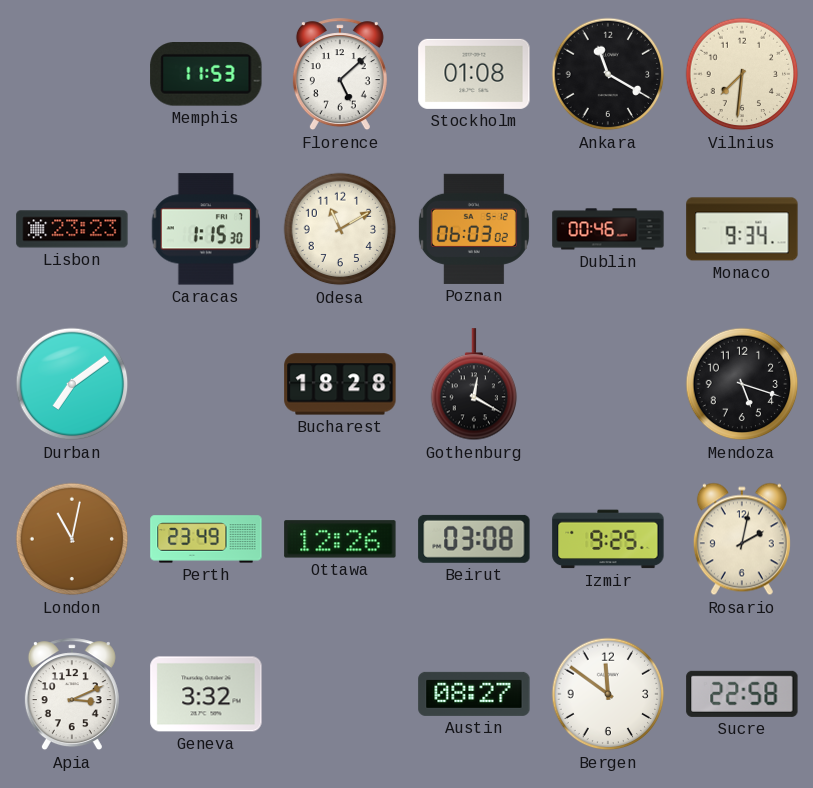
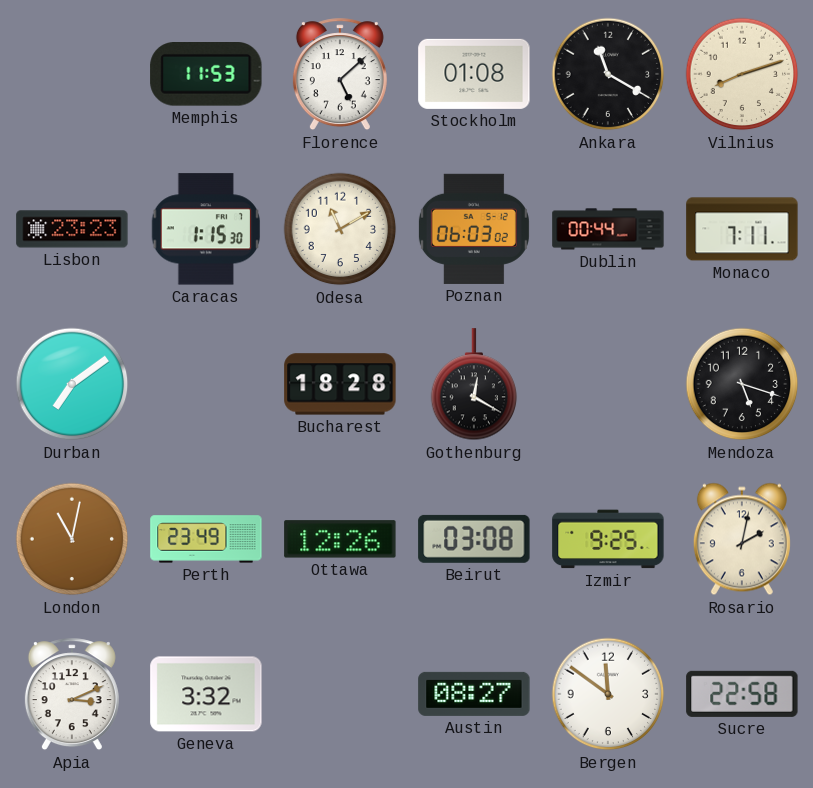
Vilnius: 7:31 -> 8:12
Dublin: 00:46 -> 00:44
Monaco: 9:34 -> 7:11
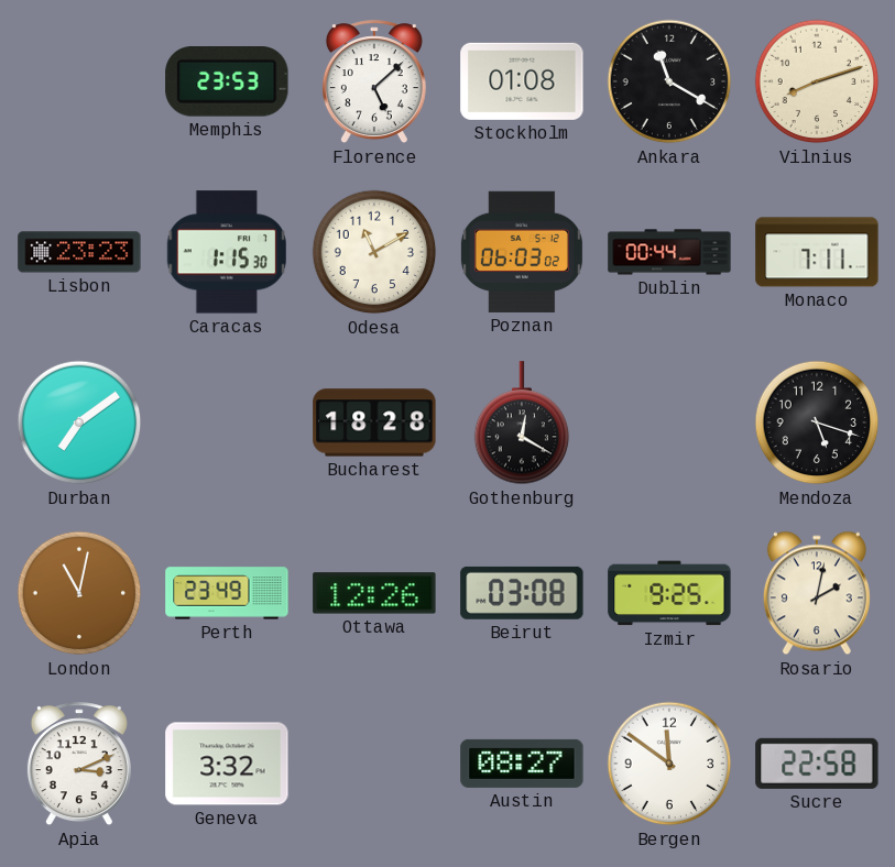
Memphis: 11:53 -> 23:53
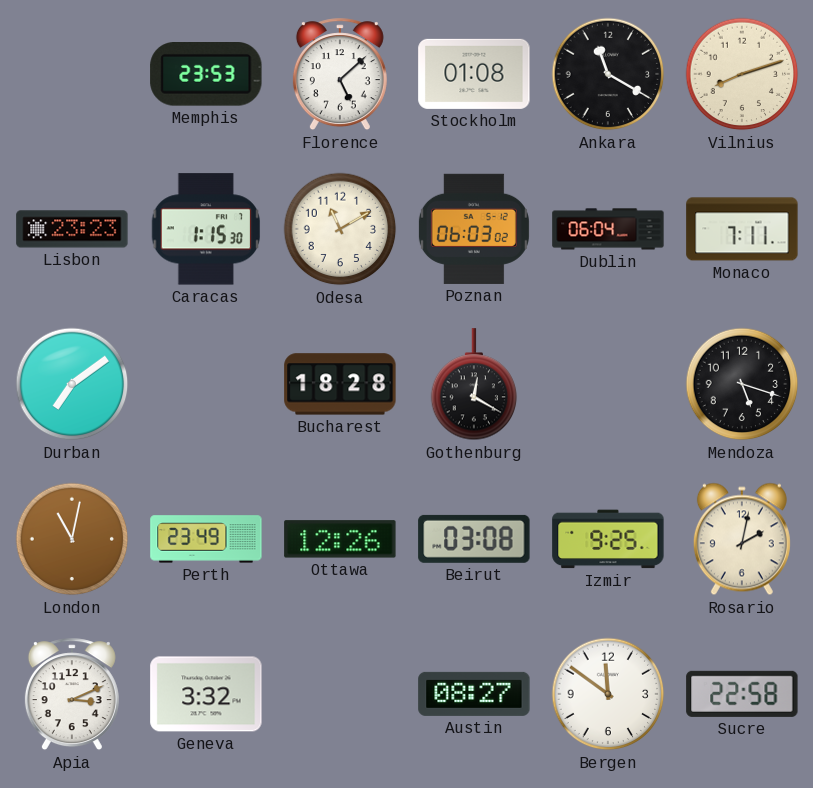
Dublin: 00:44 -> 06:04
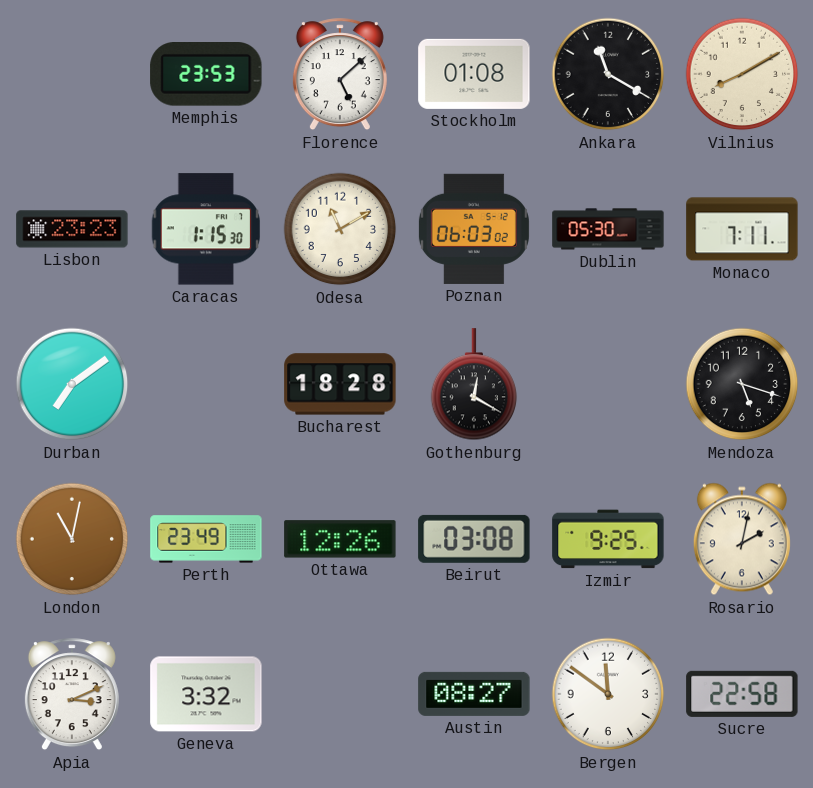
Vilnius: 8:12 -> 8:10
Dublin: 06:04 -> 05:30
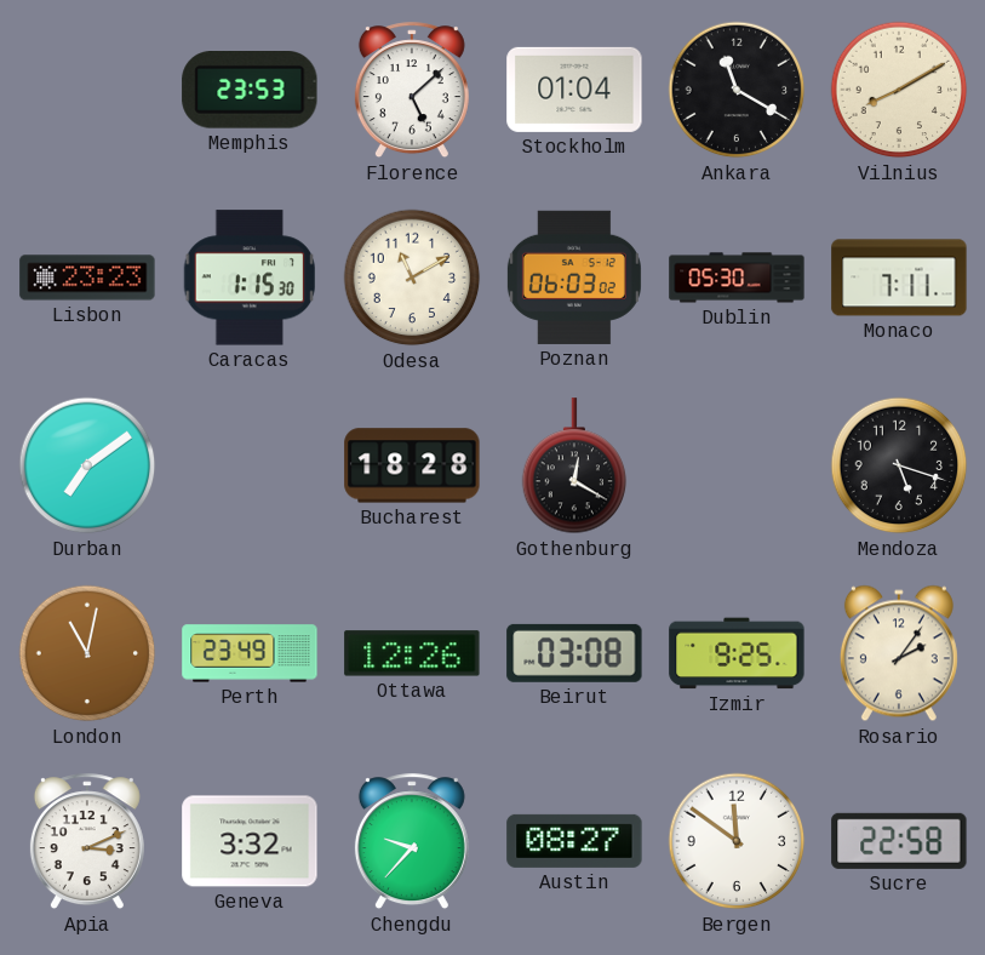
Stockholm: 01:08 -> 01:04
Rosario: 2:02 -> 2:06
Chengdu: none -> 9:37
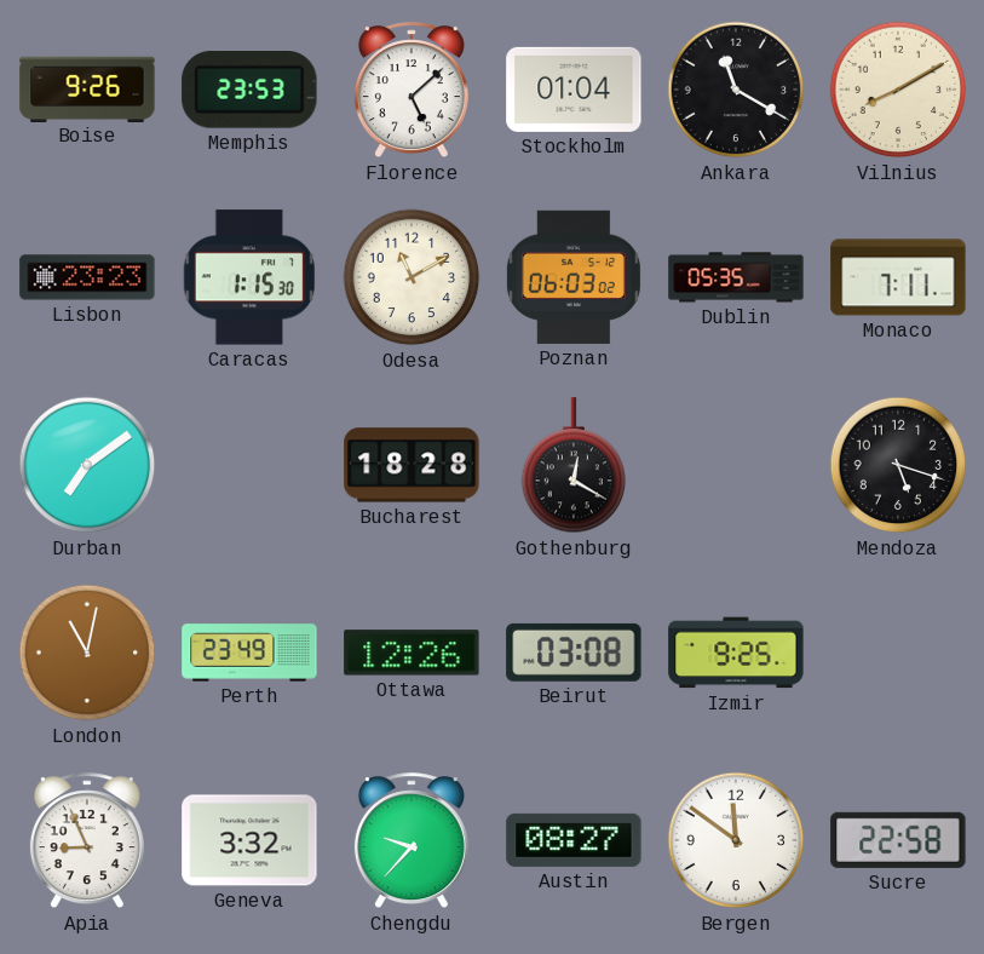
Boise: none -> 9:26
Dublin: 05:30 -> 05:35
Rosario: 2:06 -> none
Apia: 3:11 -> 8:56
